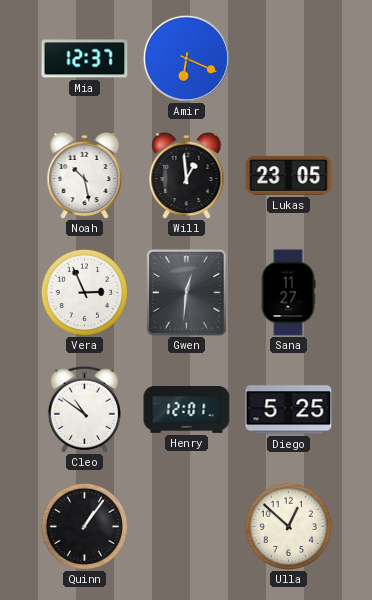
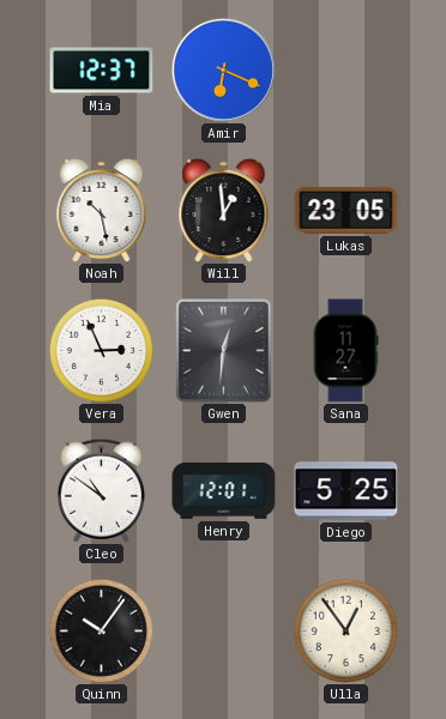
Quinn: 1:06 -> 10:06
Ulla: 12:52 -> 12:54
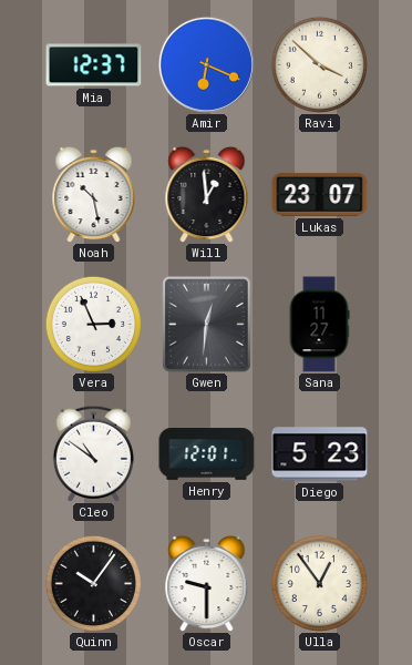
Ravi: none -> 3:52
Lukas: 23:05 -> 23:07
Diego: 5:25 -> 5:23
Oscar: none -> 9:30
